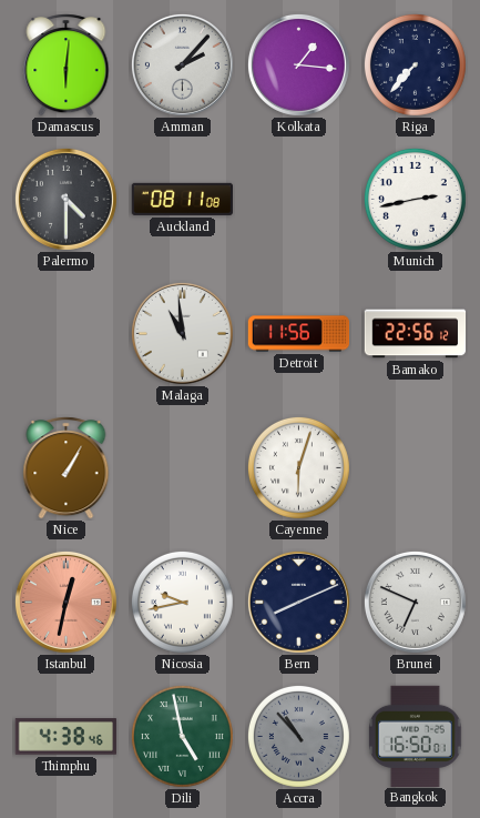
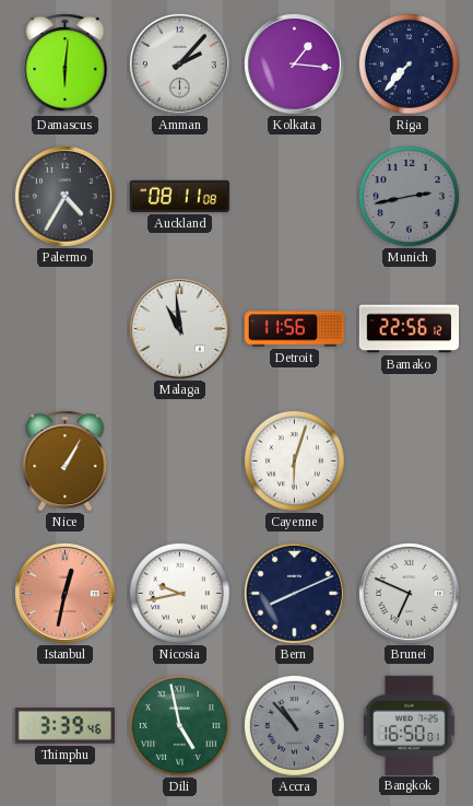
Palermo: 4:30 -> 4:35
Munich dial: white -> grey
Thimphu: 4:38 -> 3:39
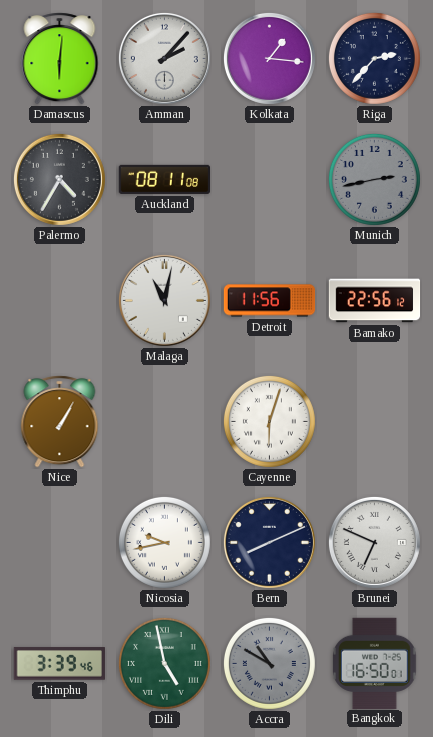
Riga: 7:37 -> 2:37
Malaga: 10:59 -> 11:02
Istanbul: 12:32 -> none
Accra: 10:53 -> 10:50
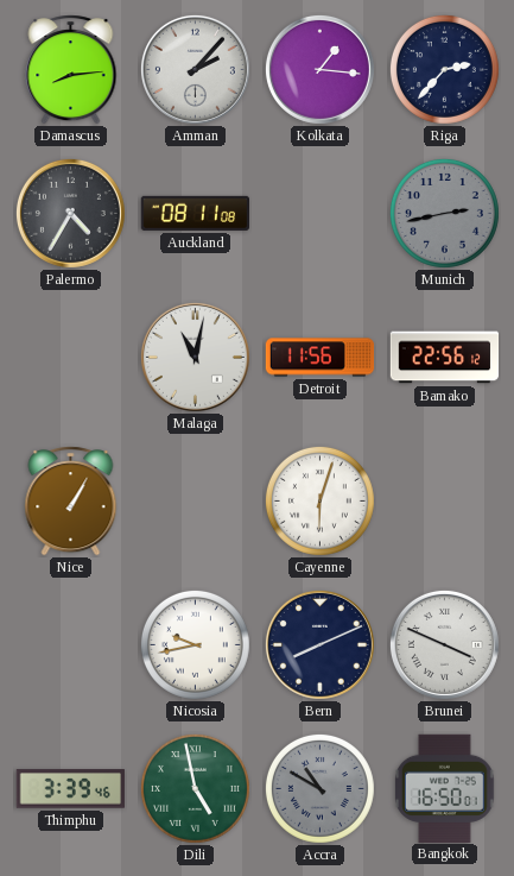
Damascus: 6:01 -> 8:14
Brunei: 6:49 -> 3:49
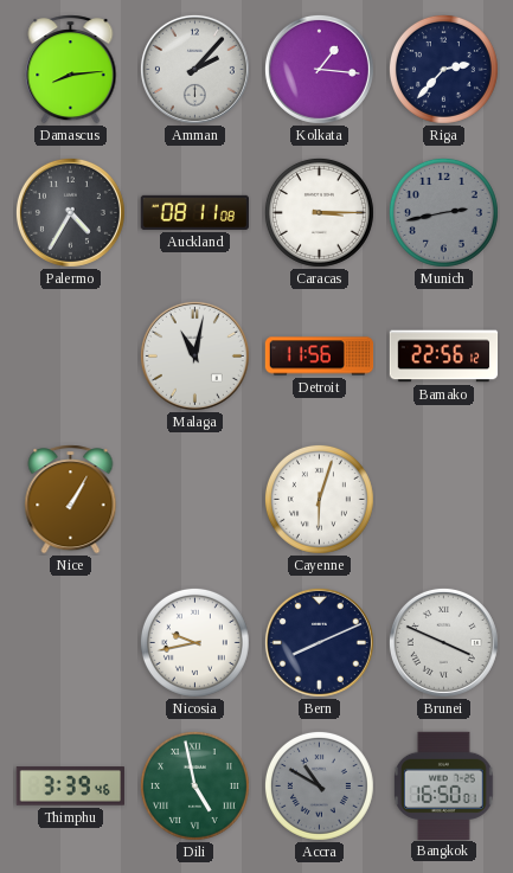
Caracas: none -> 3:15
